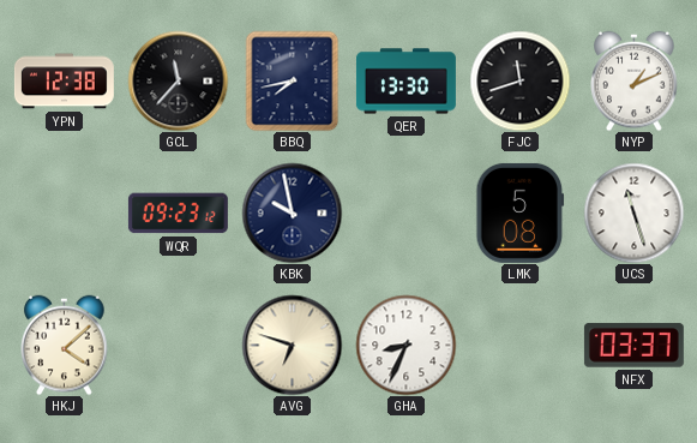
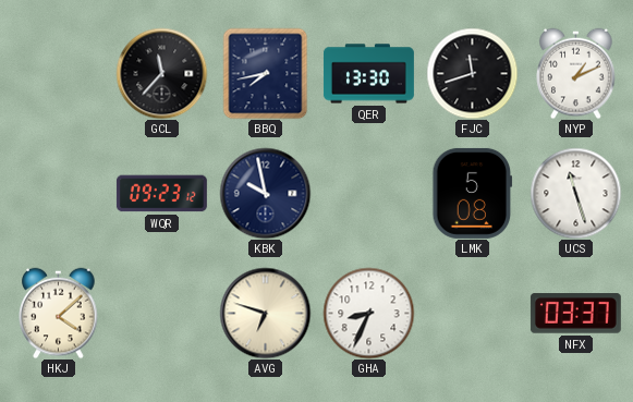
YPN: 12:38 -> none
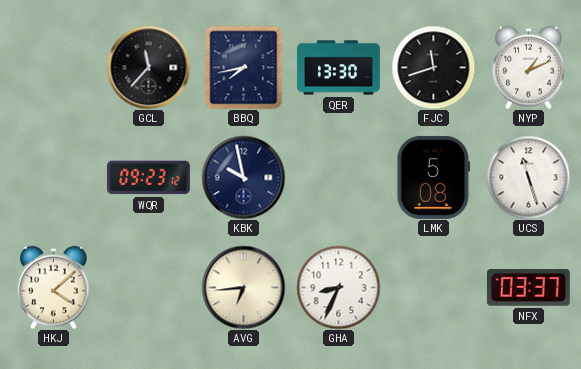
AVG: 6:48 -> 6:44
